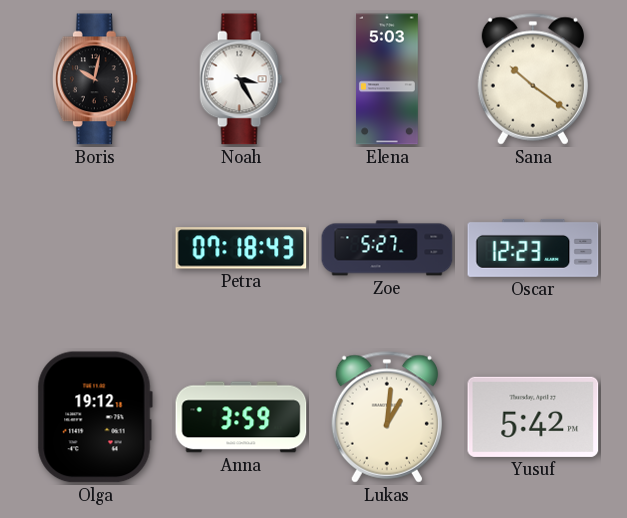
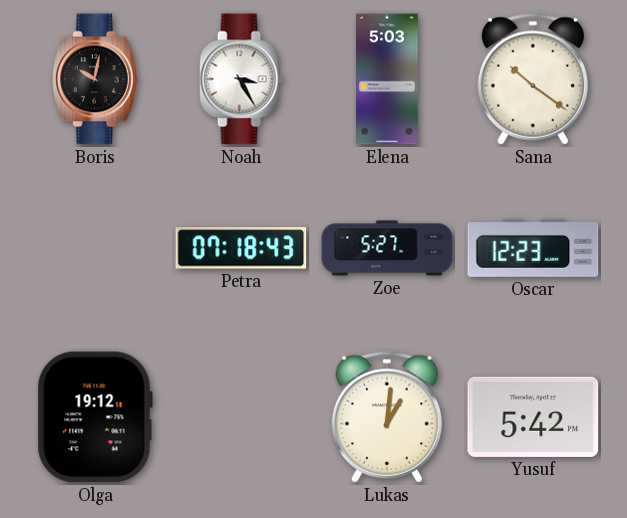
Anna: 3:59 -> none
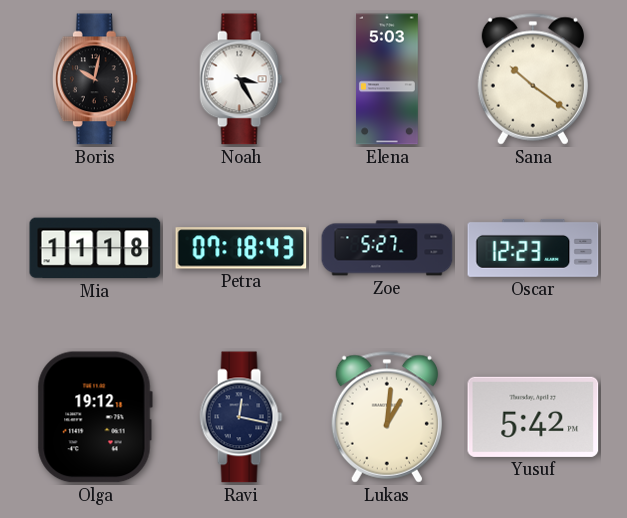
Mia: none -> 11:18
Ravi: none -> 12:17
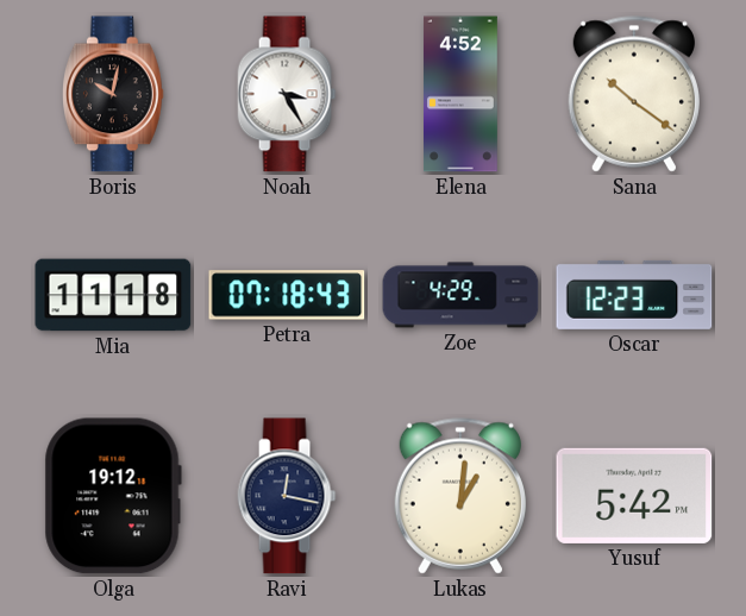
Elena: 5:03 -> 4:52
Zoe: 5:27 -> 4:29
